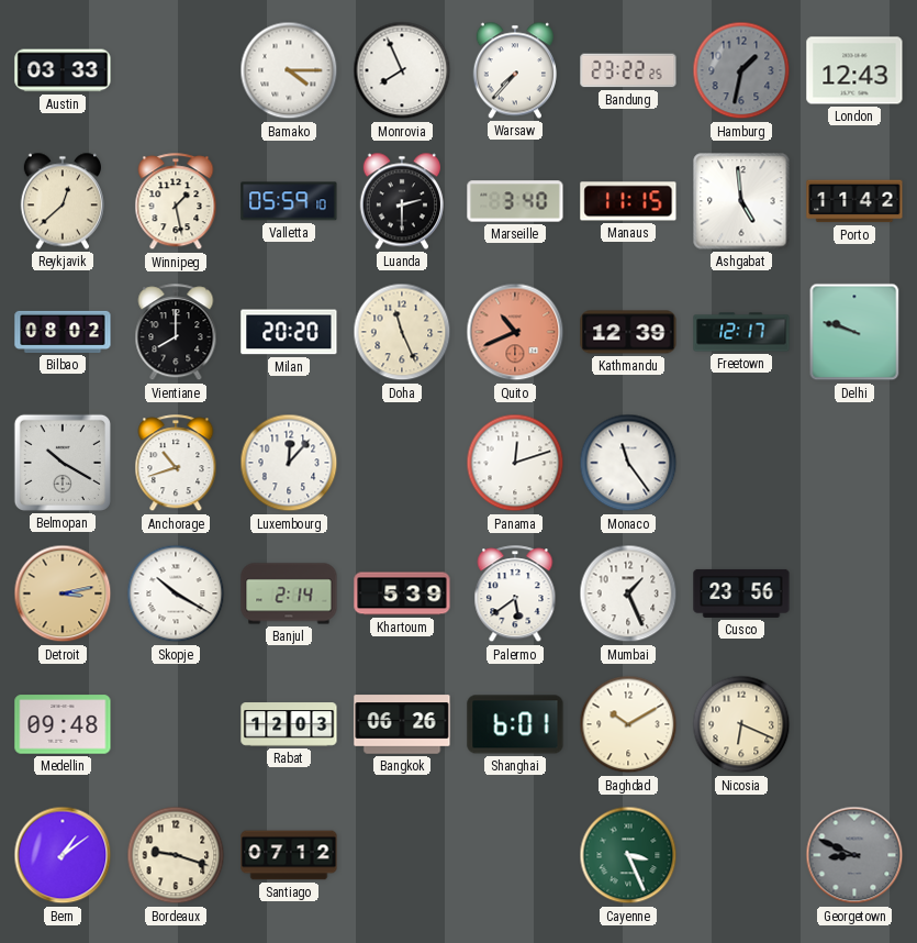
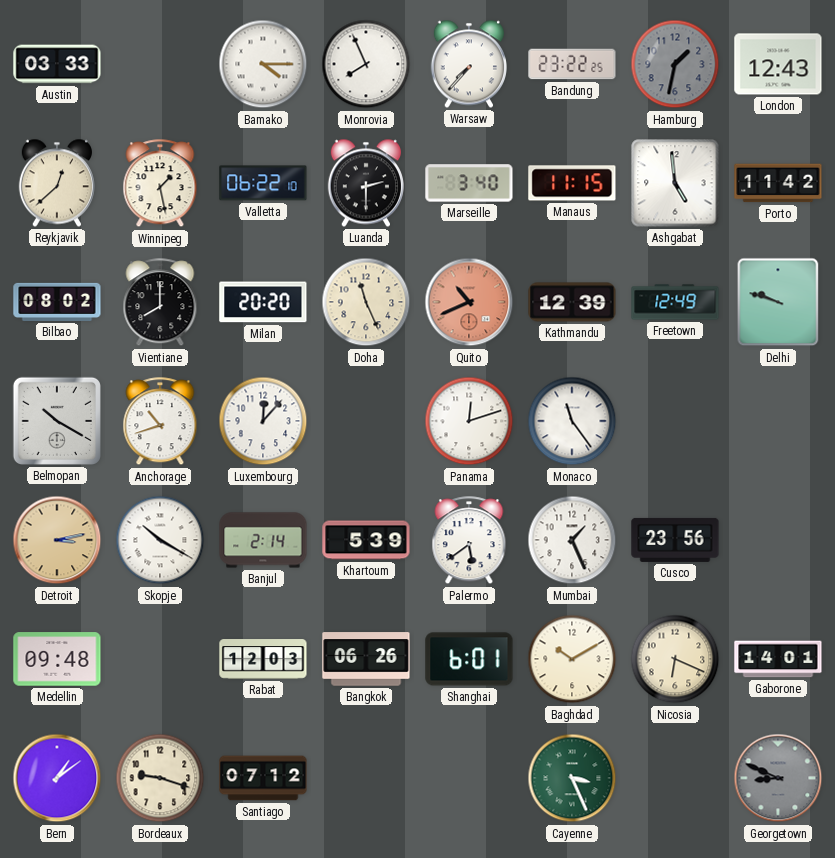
Valletta: 05:59 -> 06:22
Freetown: 12:17 -> 12:49
Gaborone: none -> 14:01
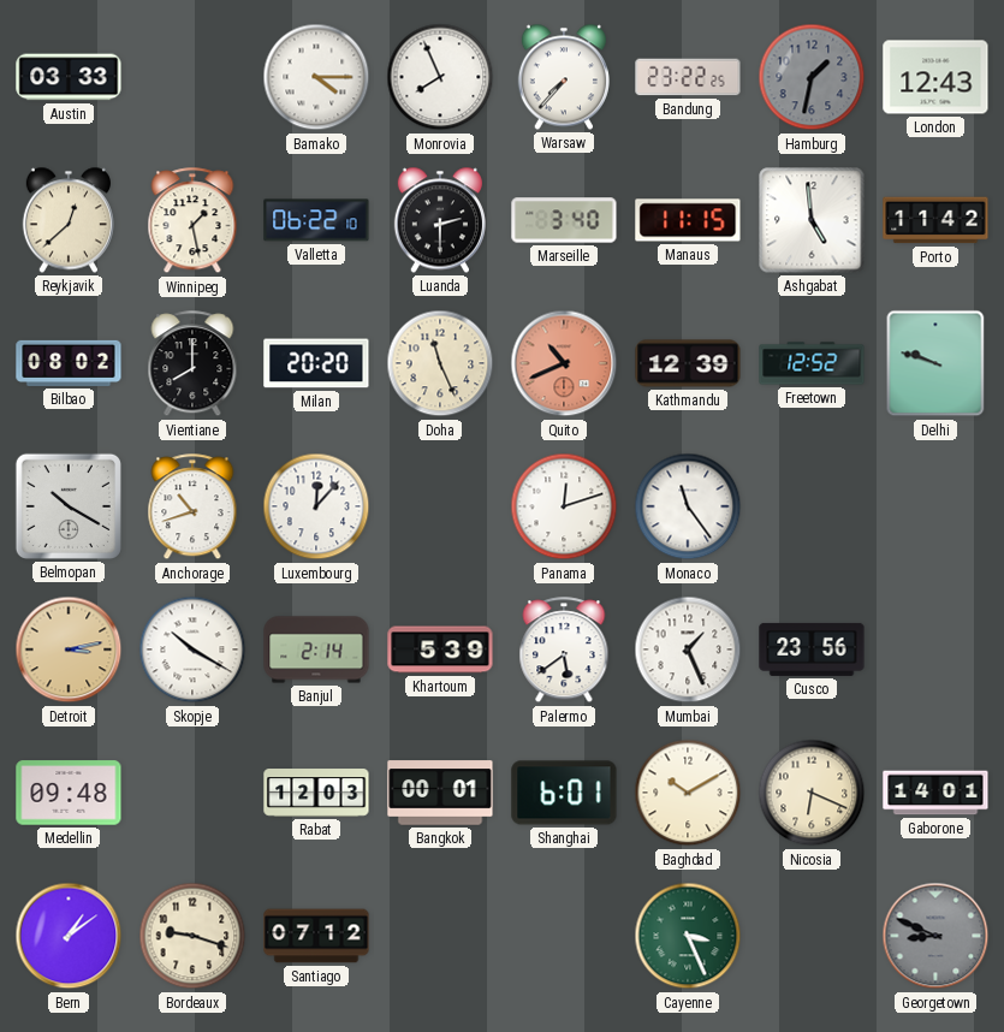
Freetown: 12:49 -> 12:52
Bangkok: 06:26 -> 00:01
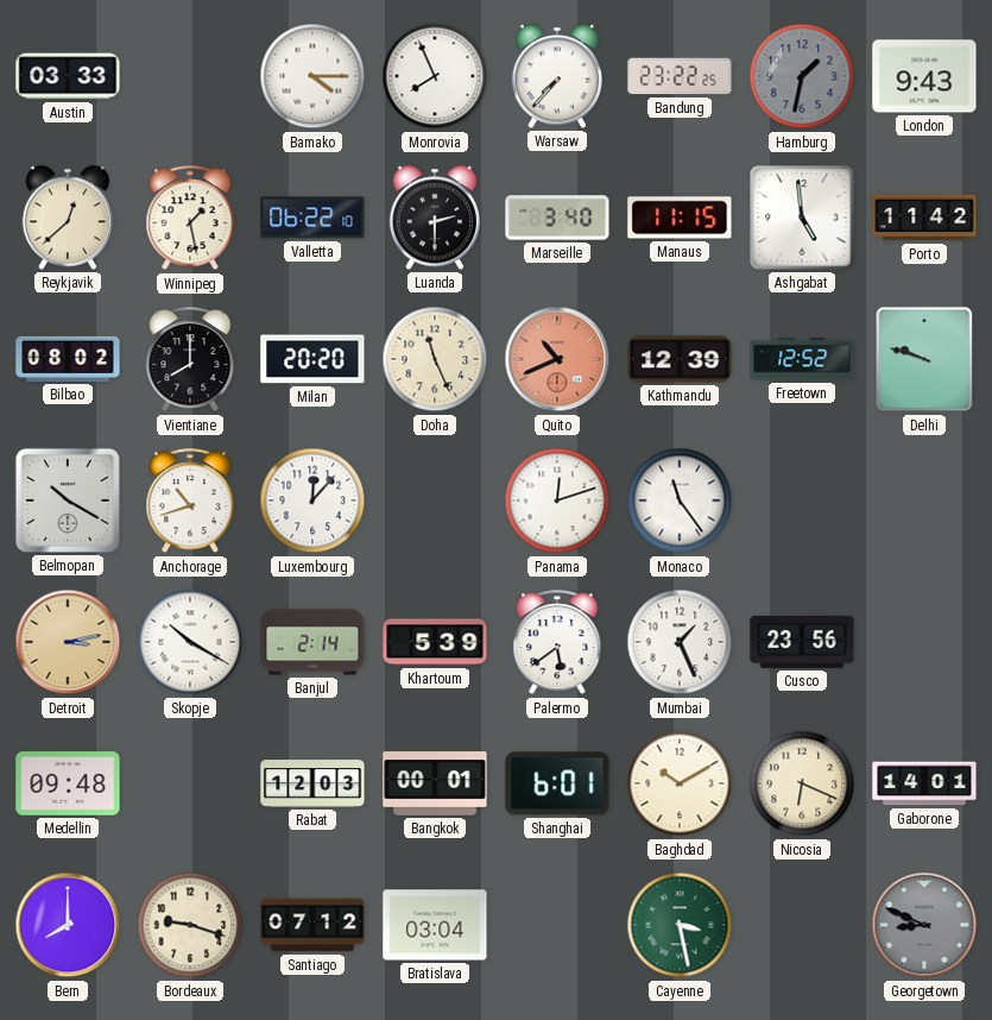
London: 12:43 -> 9:43
Bern: 1:09 -> 8:00
Bratislava: none -> 03:04
Cayenne: 3:26 -> 3:28
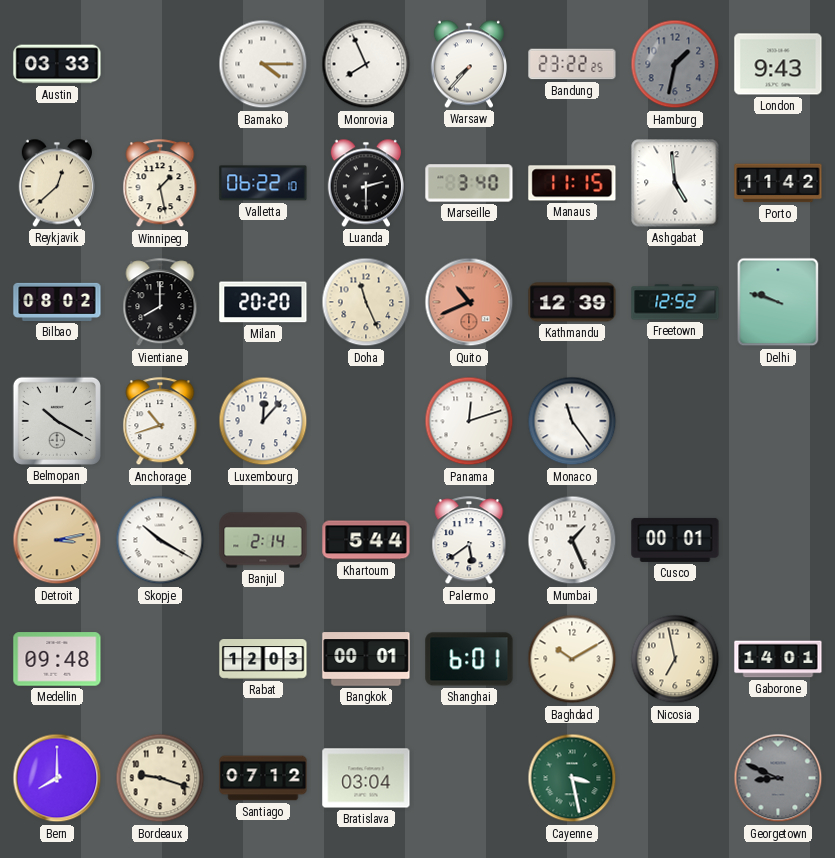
Khartoum: 5:39 -> 5:44
Cusco: 23:56 -> 00:01
Nicosia: 6:19 -> 6:58
